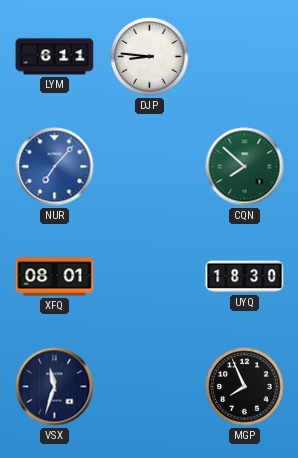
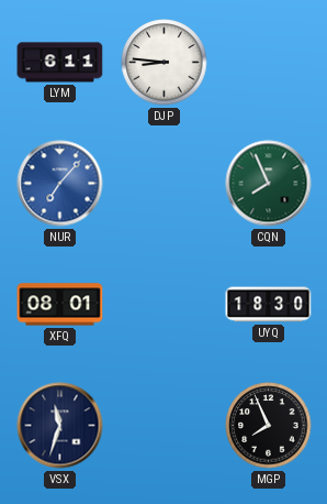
CQN: 7:52 -> 7:56
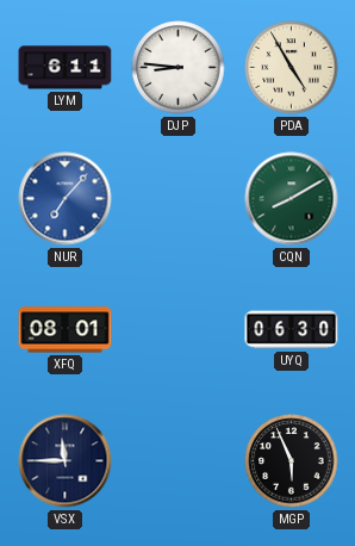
PDA: none -> 4:55
CQN: 7:56 -> 8:10
UYQ: 18:30 -> 06:30
VSX: 11:33 -> 11:45
MGP: 7:56 -> 5:56
